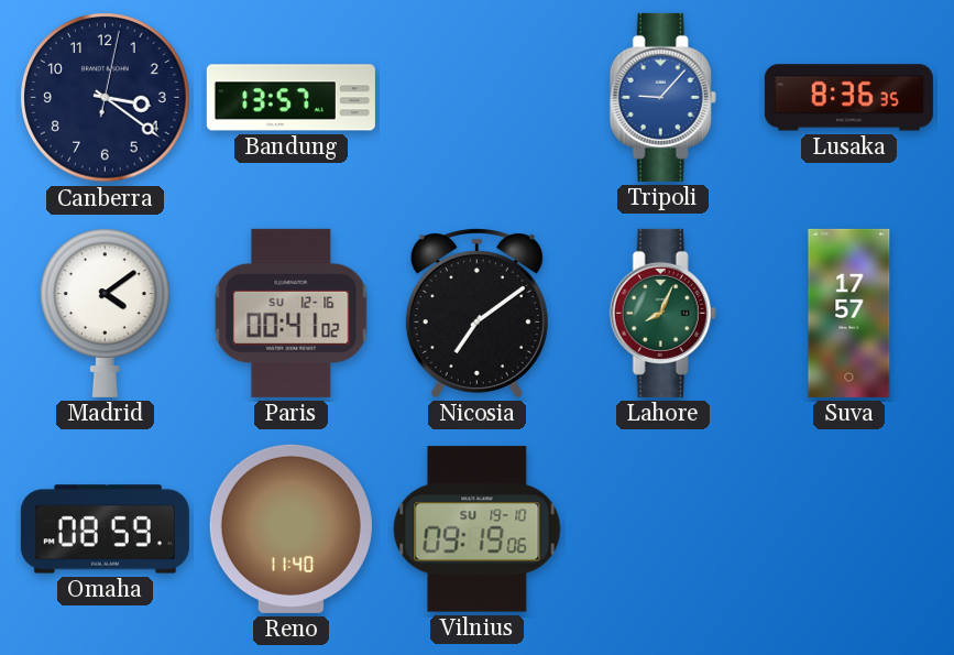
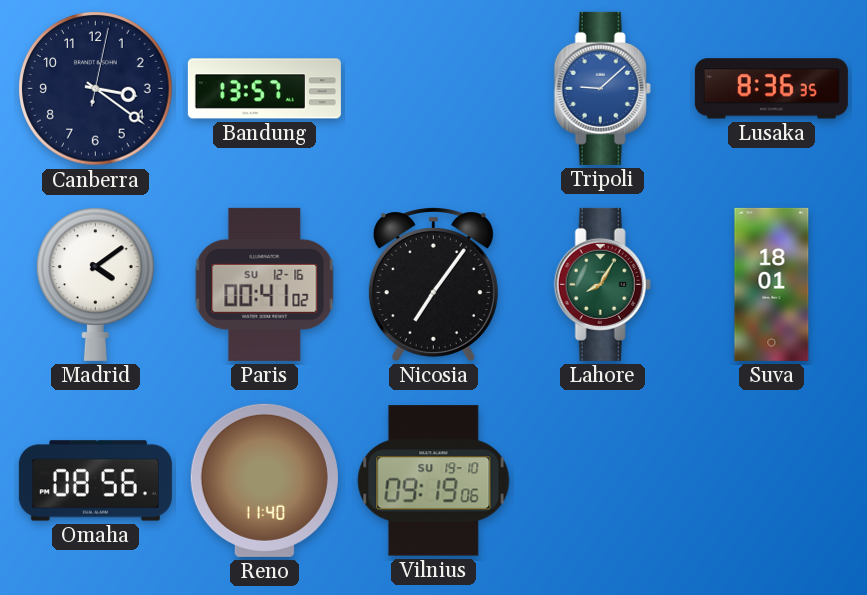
Tripoli: 9:07 -> 9:08
Nicosia: 7:09 -> 7:06
Lahore: 8:04 -> 8:05
Suva: 17:57 -> 18:01
Omaha: 08:59 -> 08:56
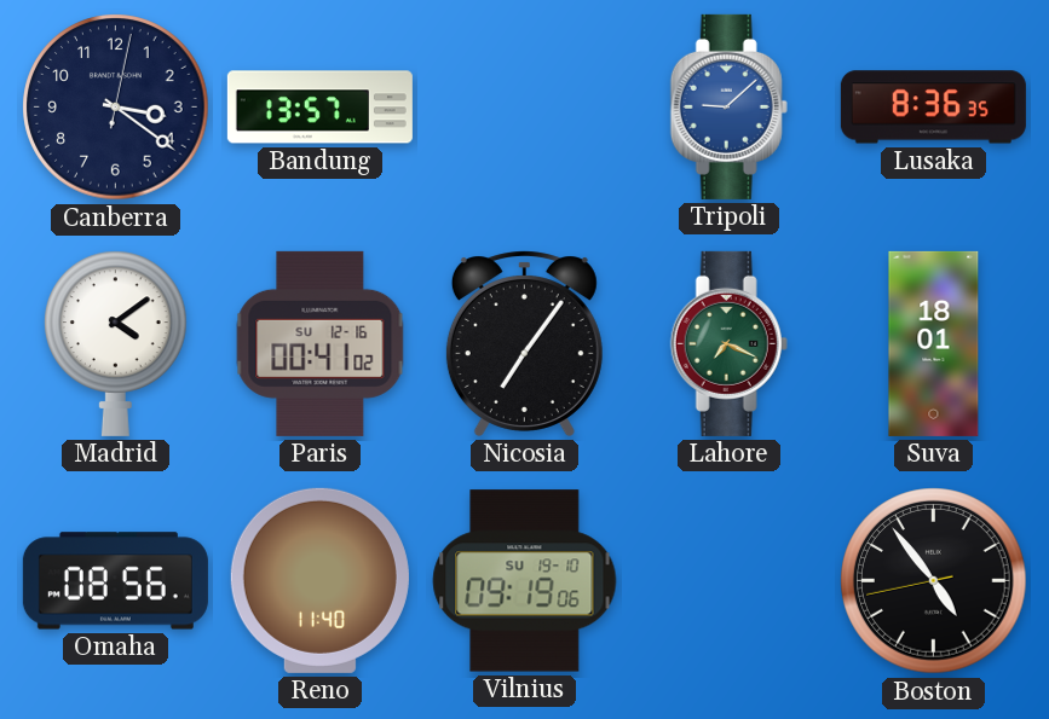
Lahore: 8:05 -> 7:19
Boston: none -> 4:53
